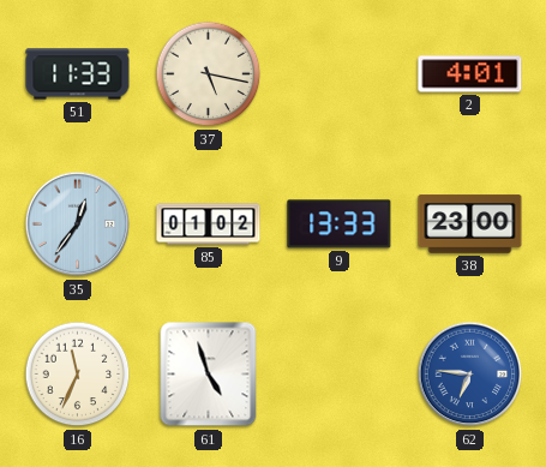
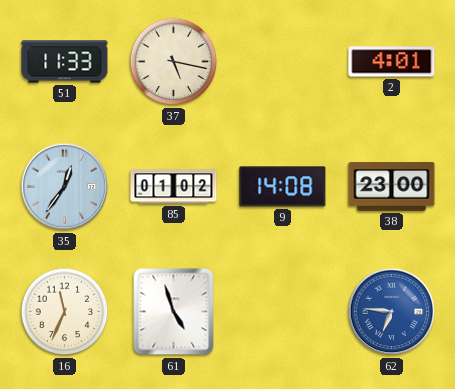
9: 13:33 -> 14:08
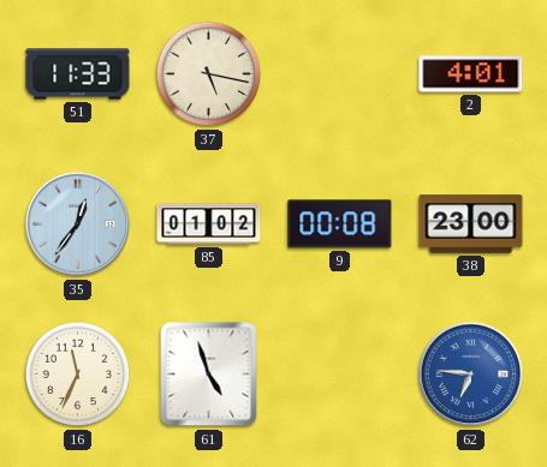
9: 14:08 -> 00:08
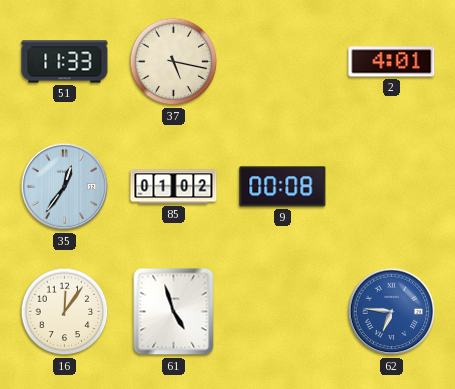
38: 23:00 -> none
16: 11:34 -> 12:06
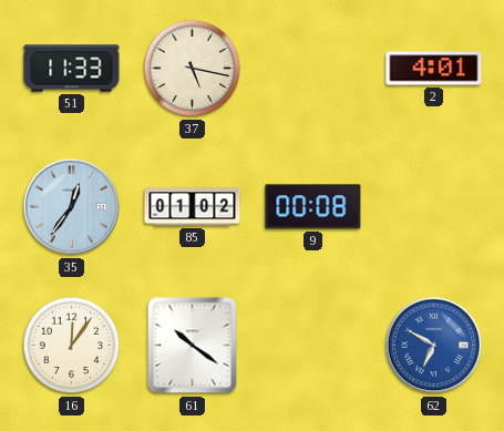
61: 4:57 -> 10:21
62: 6:46 -> 6:50
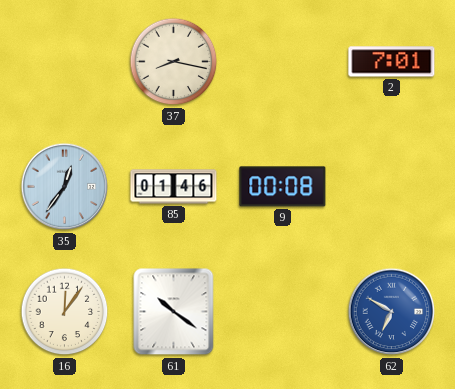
51: 11:33 -> none
37: 5:17 -> 8:17
2: 4:01 -> 7:01
85: 01:02 -> 01:46
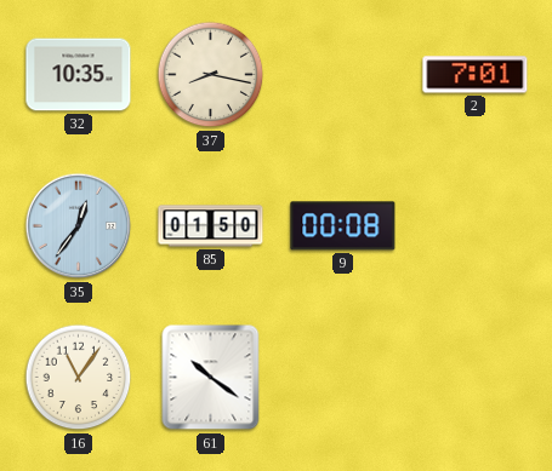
32: none -> 10:35
85: 01:46 -> 01:50
16: 12:06 -> 11:06
62: 6:50 -> none
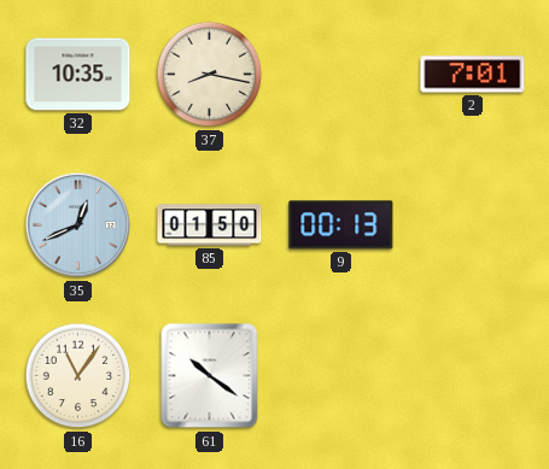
35: 12:36 -> 12:41
9: 00:08 -> 00:13
